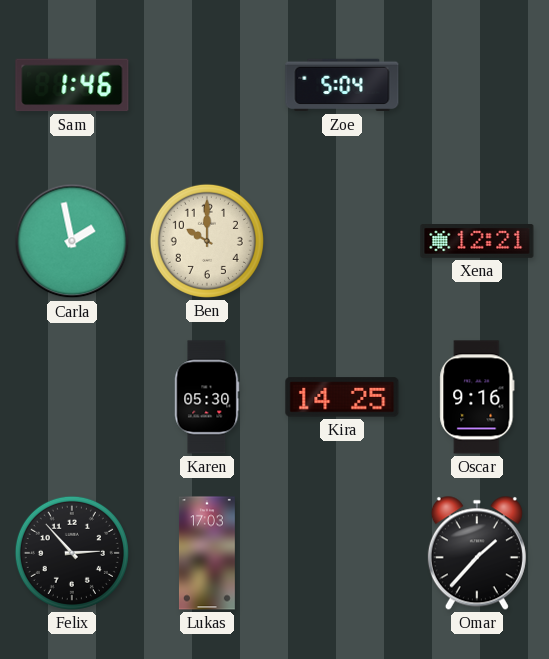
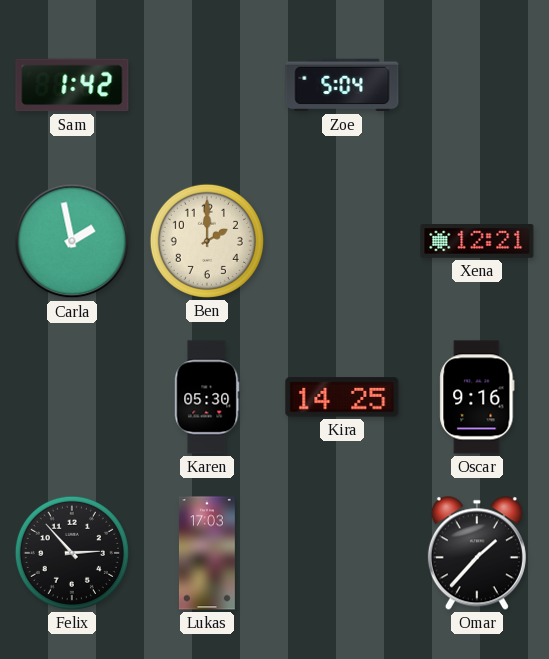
Sam: 1:46 -> 1:42
Ben: 10:00 -> 2:00
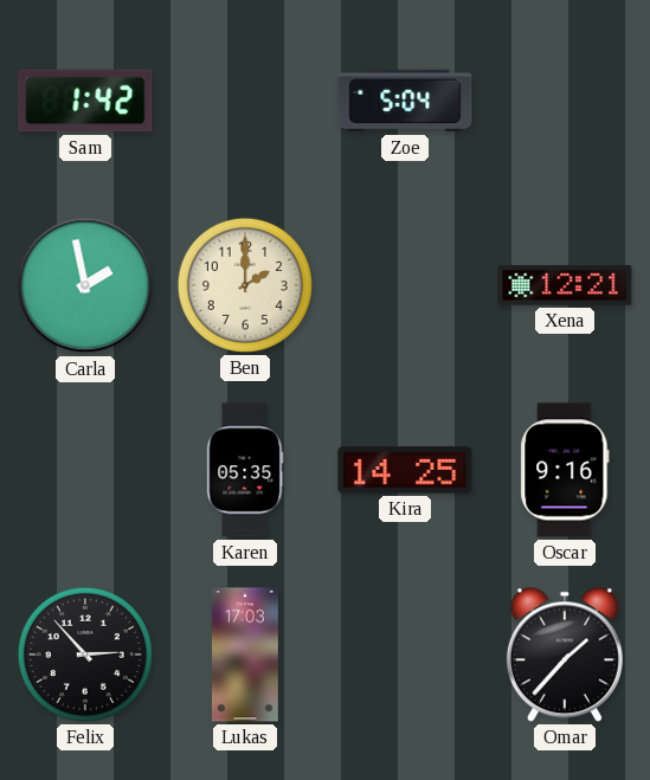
Karen: 05:30 -> 05:35
